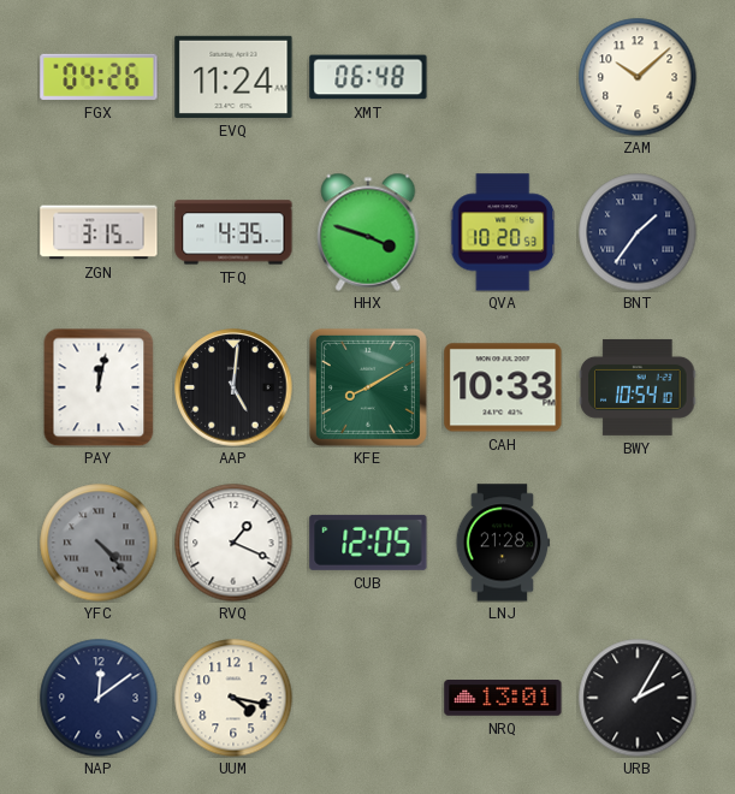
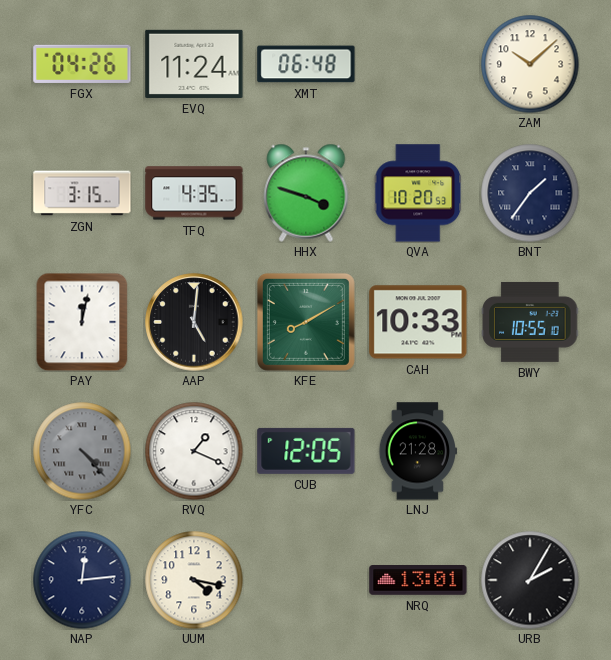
BWY: 10:54 -> 10:55
NAP: 12:09 -> 12:14
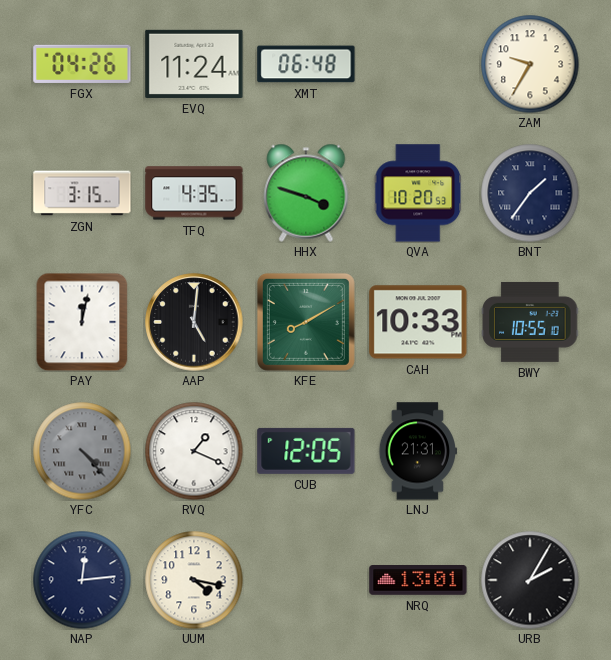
ZAM: 10:08 -> 9:35
LNJ: 21:28 -> 21:31
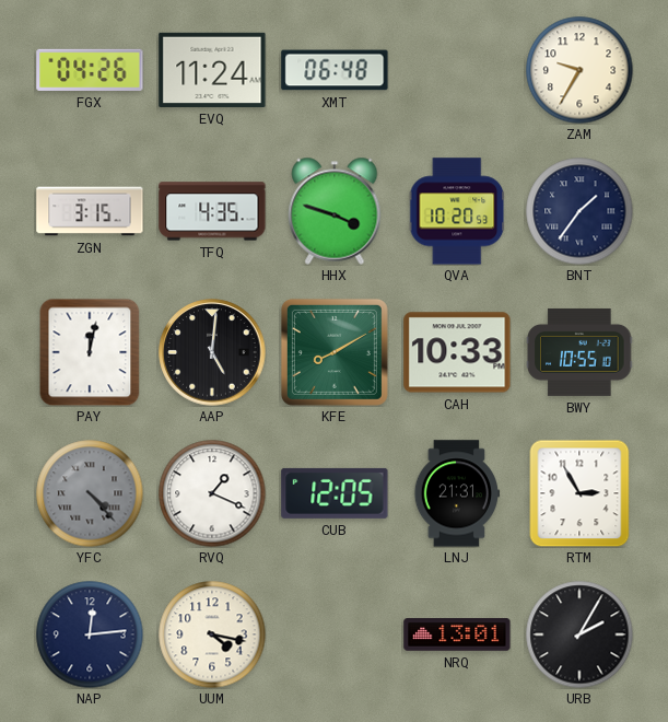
RTM: none -> 2:55
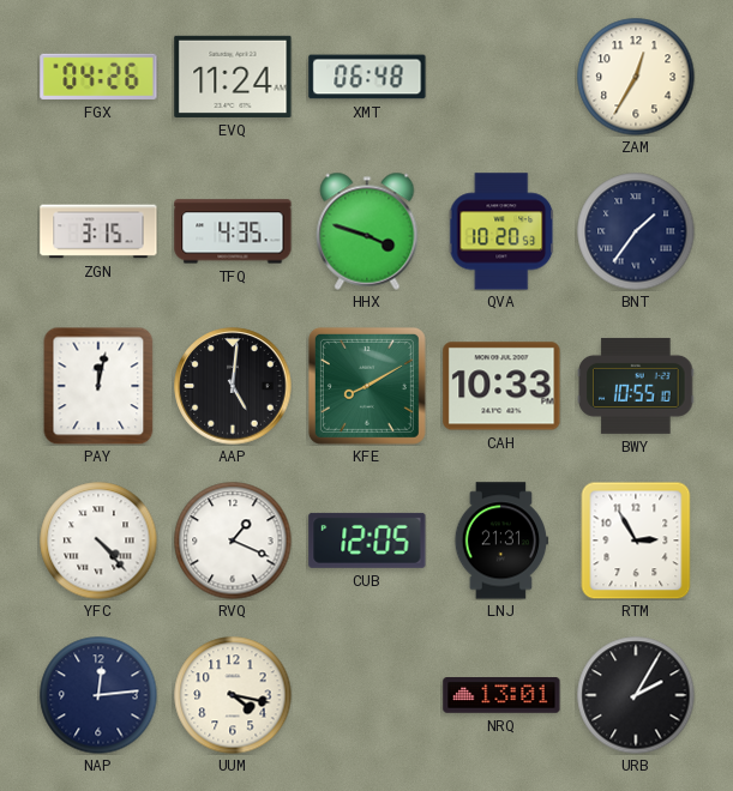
ZAM: 9:35 -> 12:35
YFC dial: grey -> white
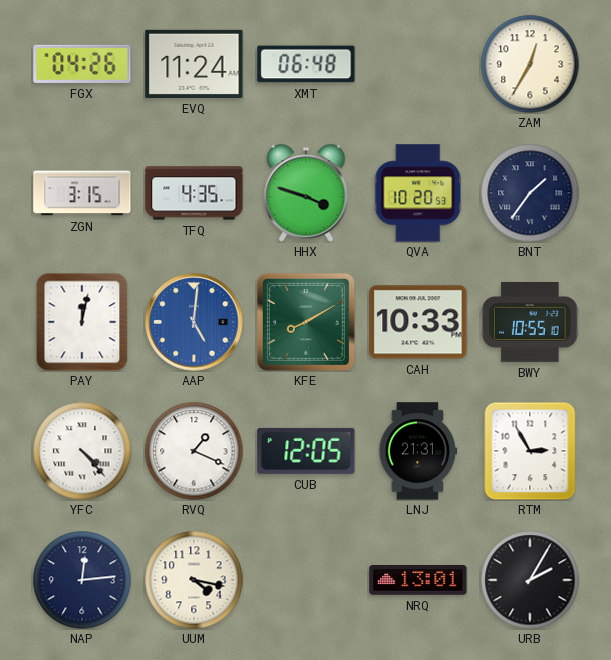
AAP dial: black -> blue
